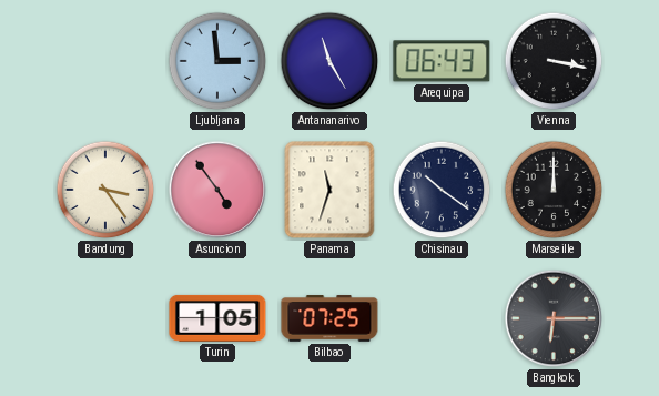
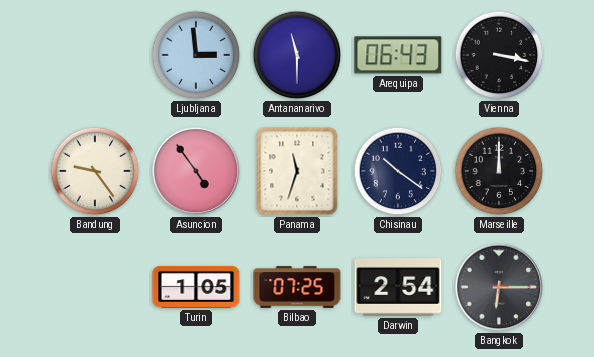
Antananarivo: 11:25 -> 11:30
Bandung: 3:24 -> 9:24
Darwin: none -> 2:54
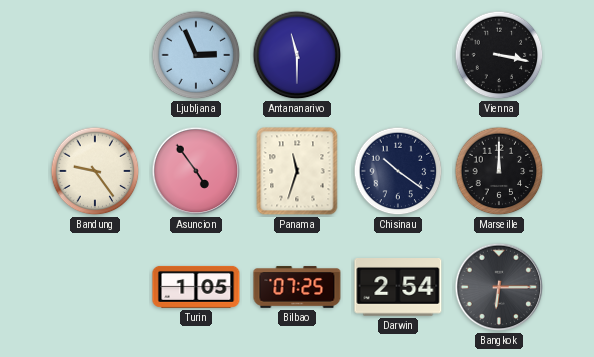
Ljubljana: 2:59 -> 2:56
Arequipa: 06:43 -> none
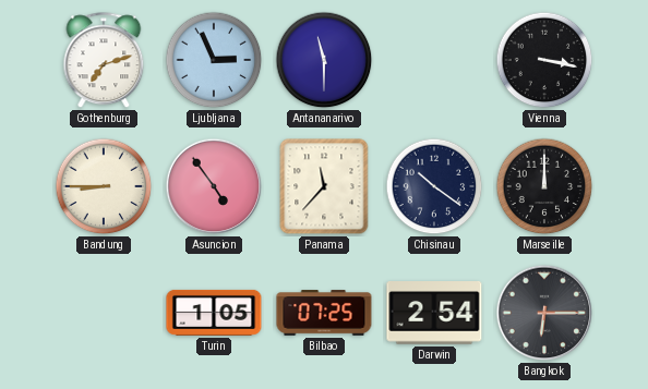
Gothenburg: none -> 7:12
Bandung: 9:24 -> 8:45
Panama: 11:33 -> 11:37
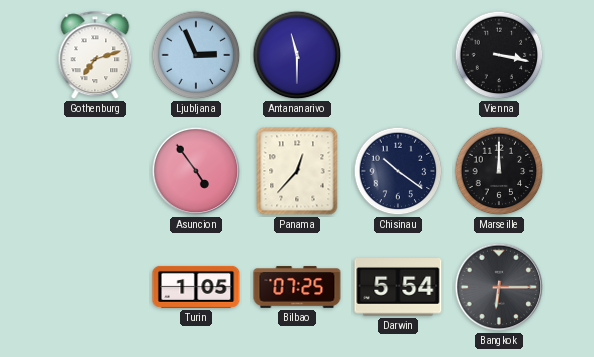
Bandung: 8:45 -> none
Panama: 11:37 -> 12:37
Darwin: 2:54 -> 5:54
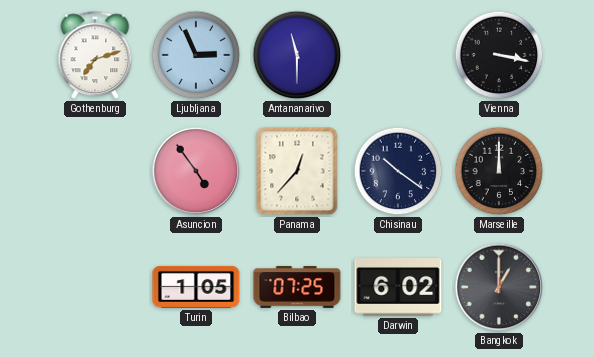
Darwin: 5:54 -> 6:02
Bangkok: 6:15 -> 1:00
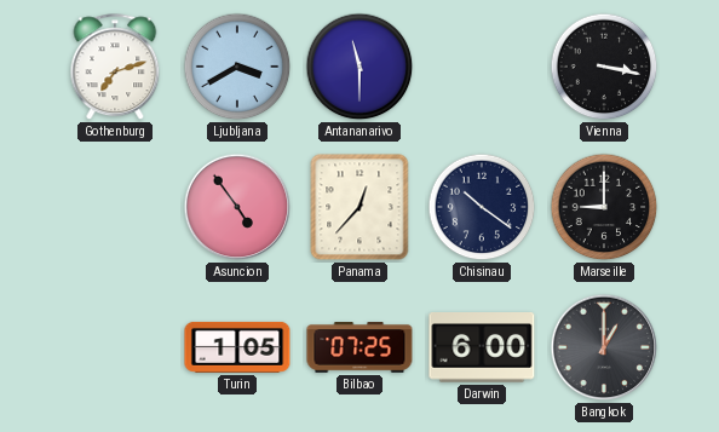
Ljubljana: 2:56 -> 3:40
Marseille: 12:00 -> 9:00
Darwin: 6:02 -> 6:00
